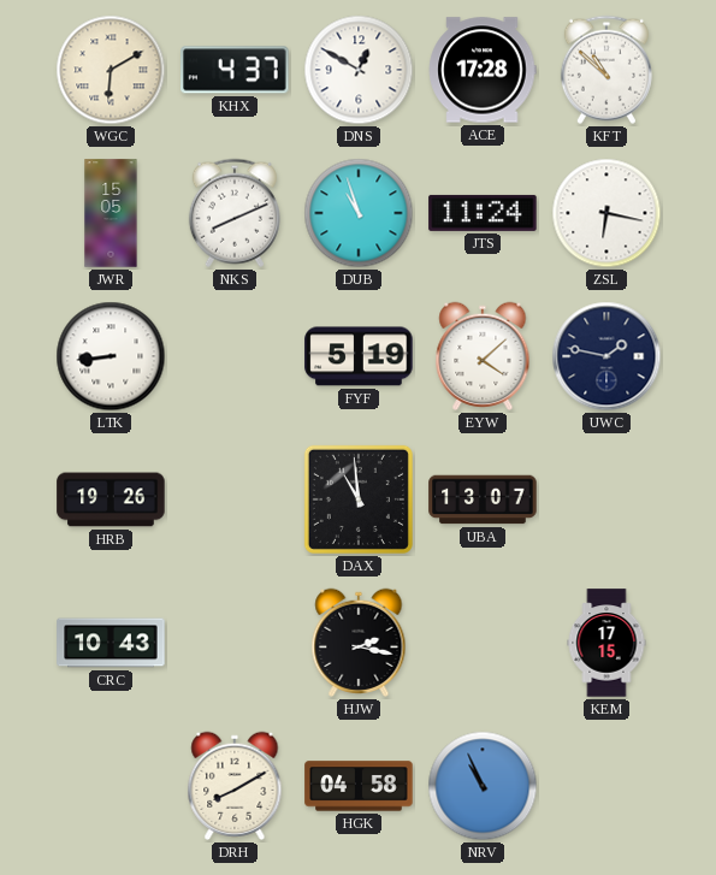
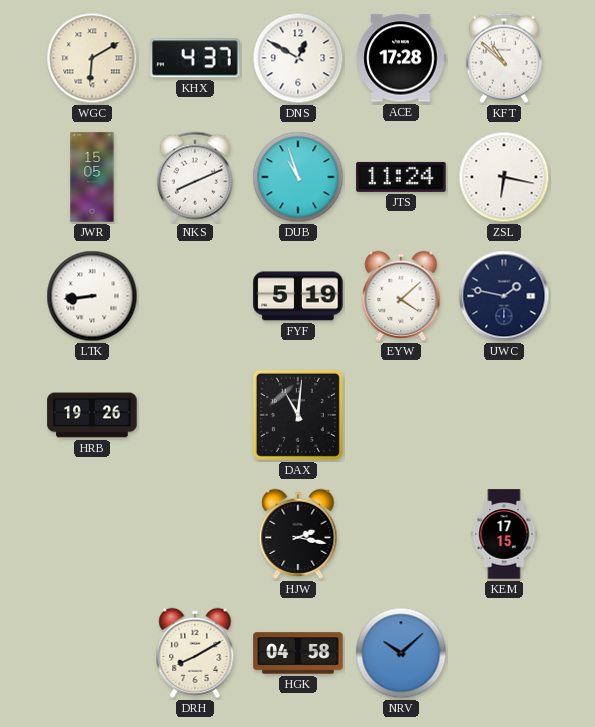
DAX: 10:59 -> 11:01
UBA: 13:07 -> none
CRC: 10:43 -> none
NRV: 10:56 -> 10:08
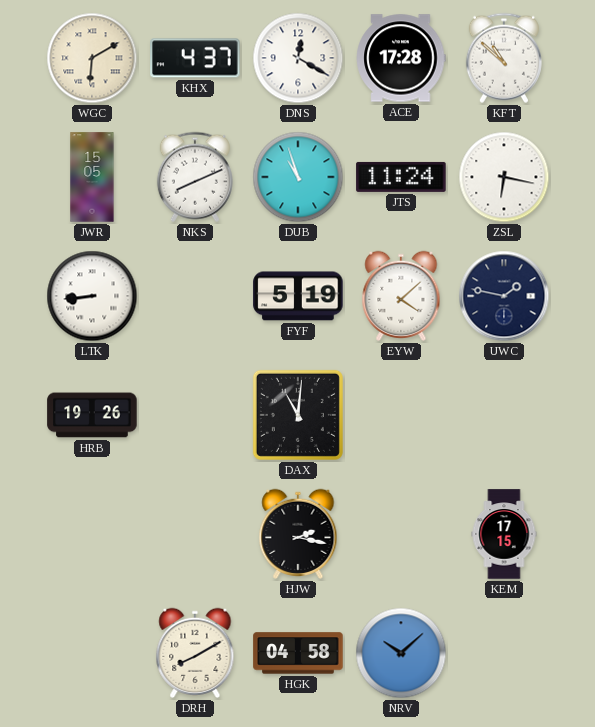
DNS: 12:50 -> 12:20
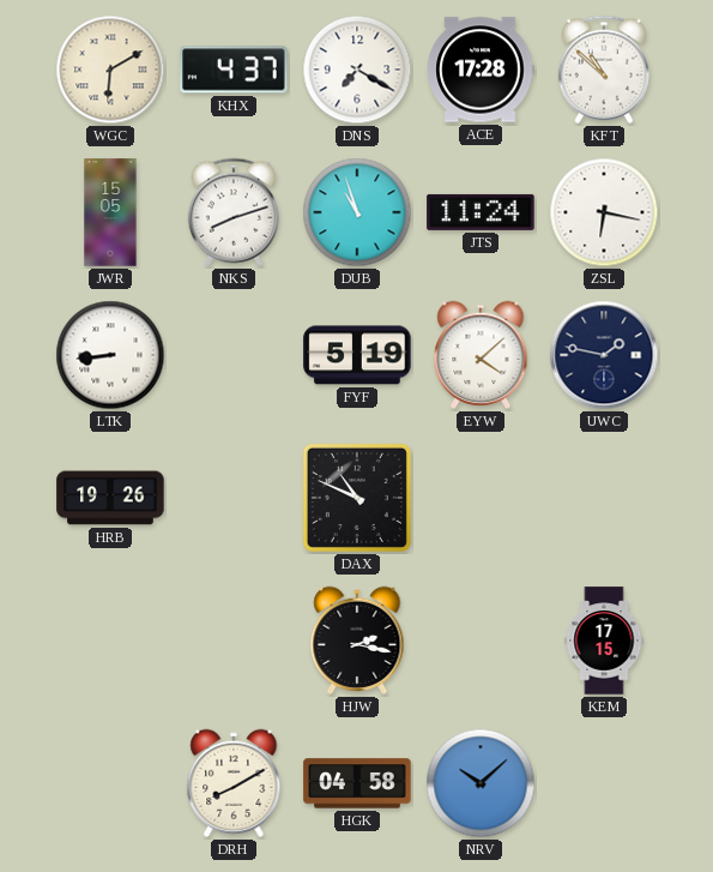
DNS: 12:20 -> 7:20
NKS: 8:11 -> 8:12
DAX: 11:01 -> 10:49
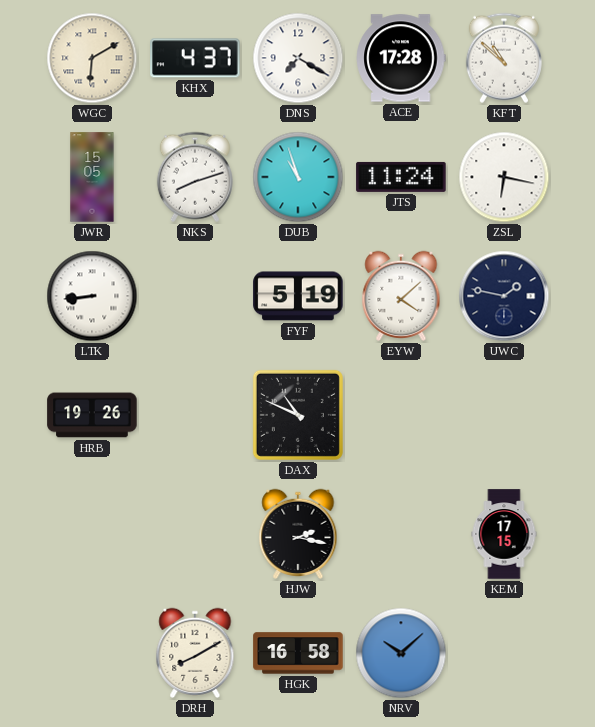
HGK: 04:58 -> 16:58
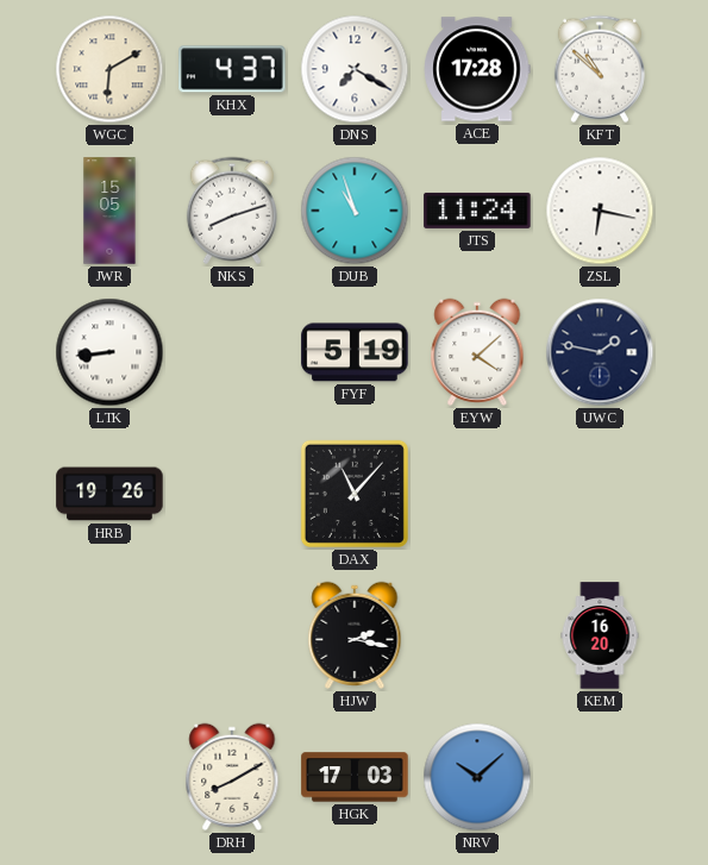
DAX: 10:49 -> 11:07
KEM: 17:15 -> 16:20
HGK: 16:58 -> 17:03
